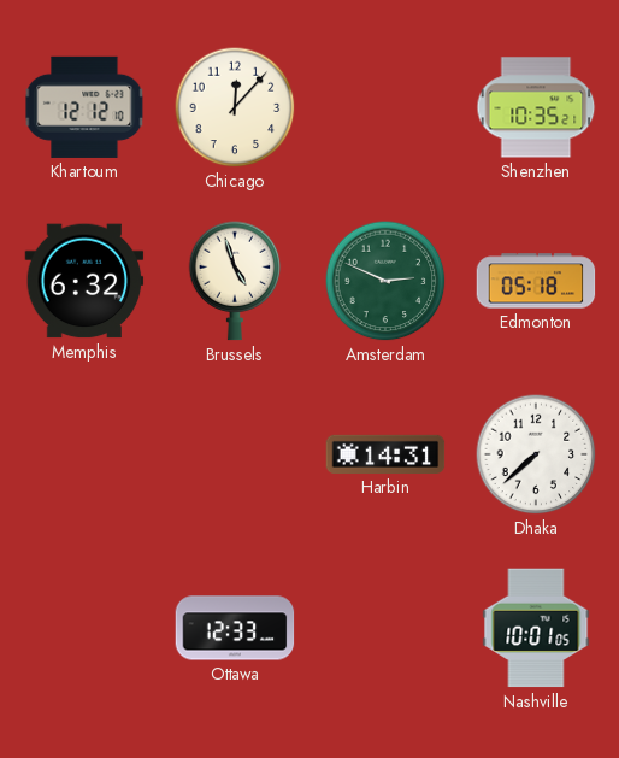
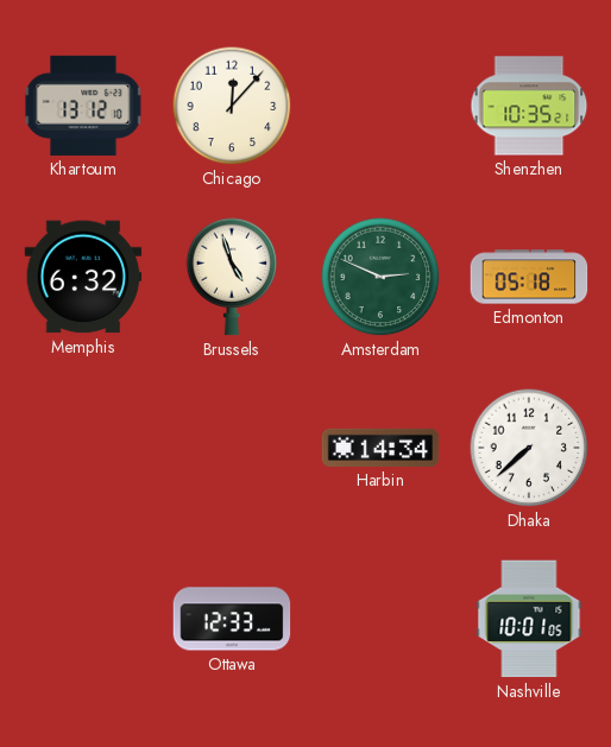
Khartoum: 12:12 -> 13:12
Harbin: 14:31 -> 14:34
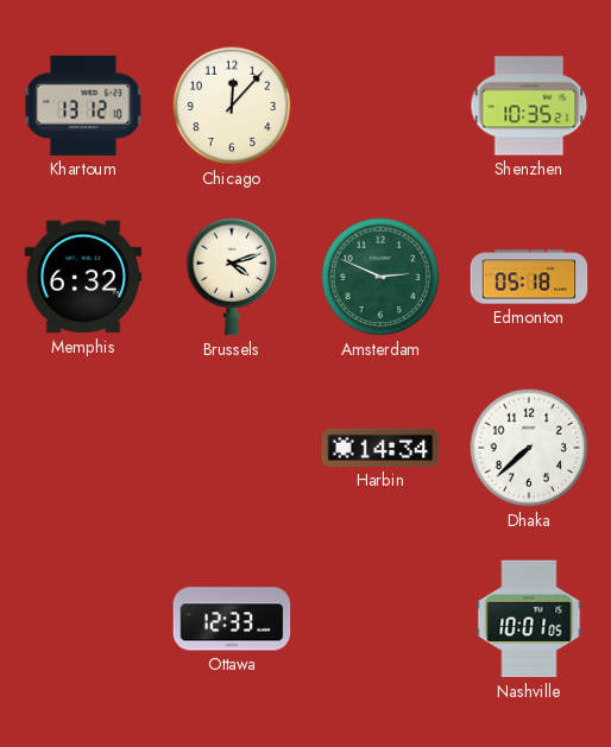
Brussels: 4:57 -> 4:12
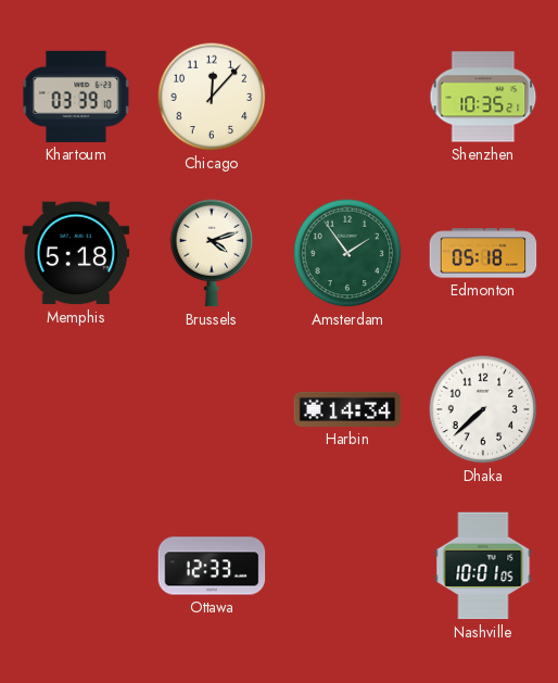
Khartoum: 13:12 -> 03:39
Memphis: 6:32 -> 5:18
Amsterdam: 2:49 -> 1:54
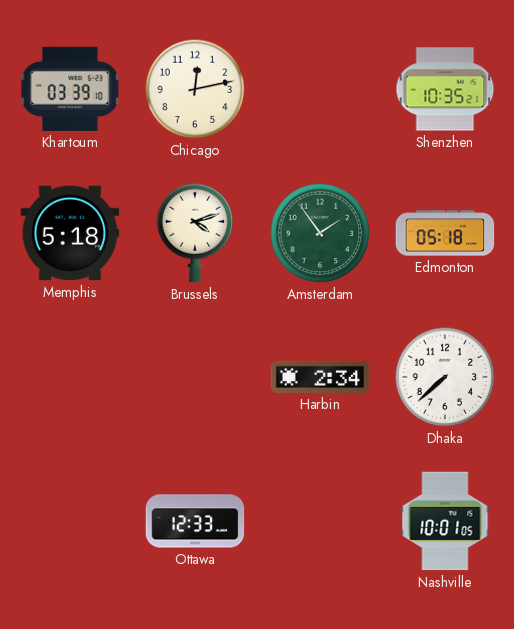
Chicago: 12:07 -> 12:13
Harbin: 14:34 -> 2:34
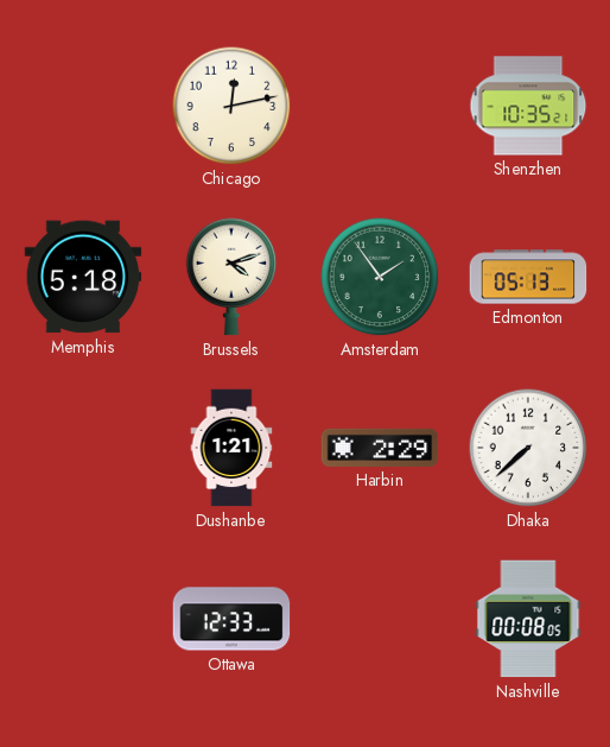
Khartoum: 03:39 -> none
Edmonton: 05:18 -> 05:13
Dushanbe: none -> 1:21
Harbin: 2:34 -> 2:29
Nashville: 10:01 -> 00:08
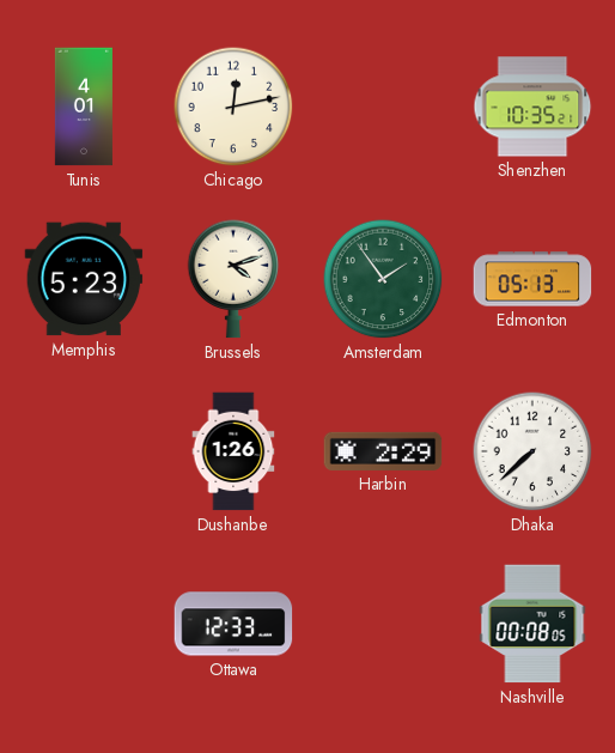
Tunis: none -> 4:01
Memphis: 5:18 -> 5:23
Dushanbe: 1:21 -> 1:26
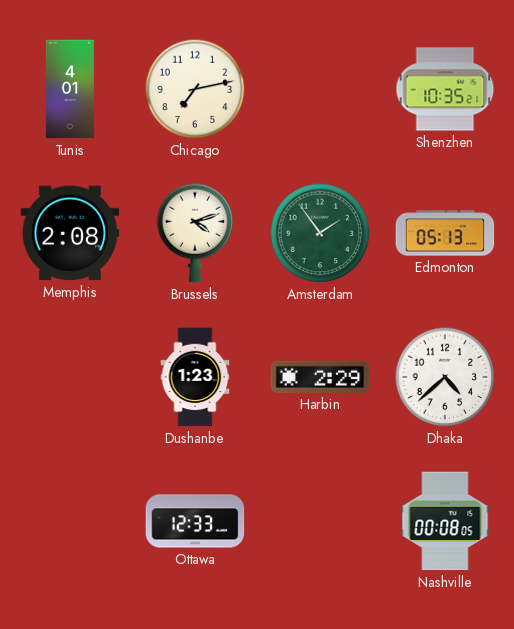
Chicago: 12:13 -> 7:13
Memphis: 5:23 -> 2:08
Dushanbe: 1:26 -> 1:23
Dhaka: 7:38 -> 4:38
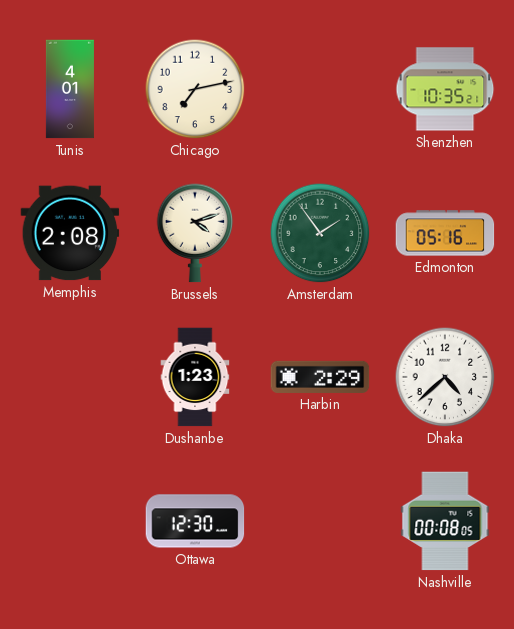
Edmonton: 05:13 -> 05:16
Ottawa: 12:33 -> 12:30
